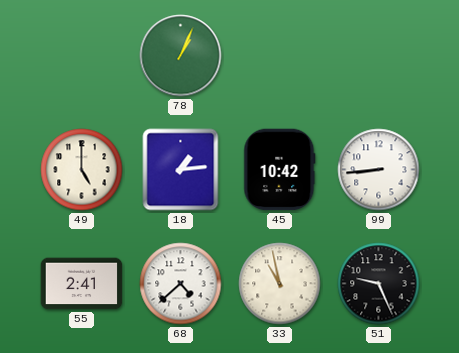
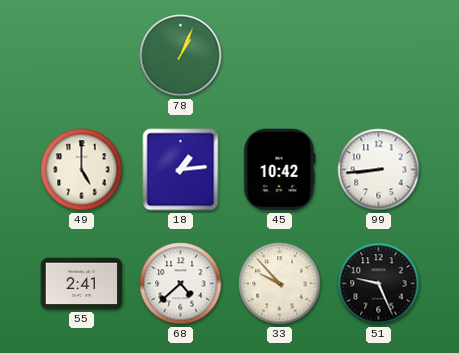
33: 10:58 -> 9:53
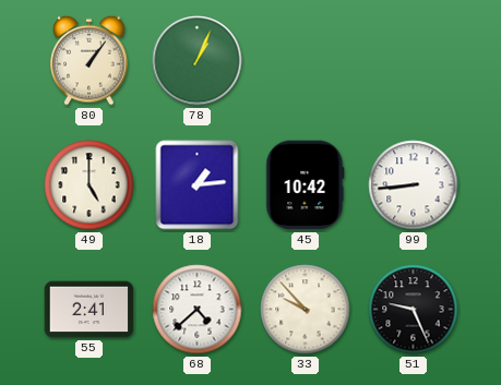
80: none -> 1:06
